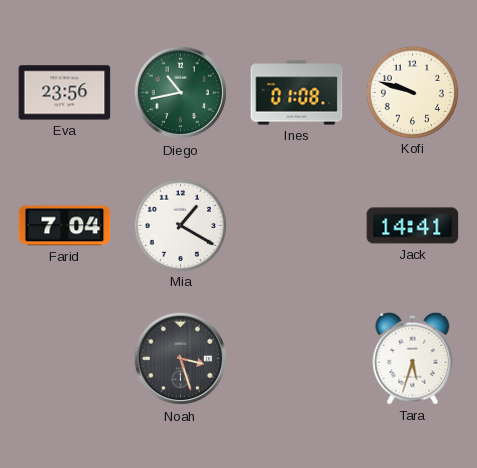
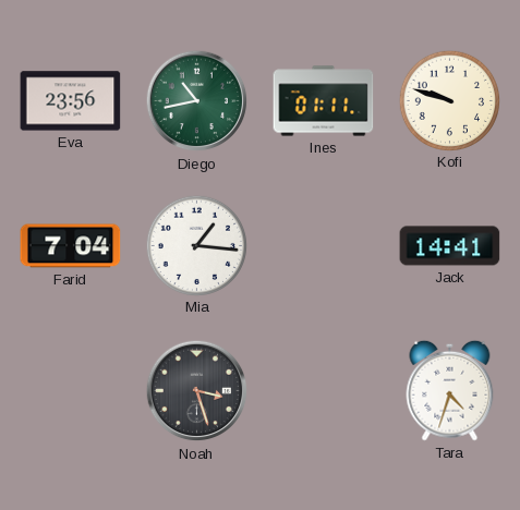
Ines: 01:08 -> 01:11
Mia: 1:20 -> 1:16
Tara: 5:33 -> 4:33
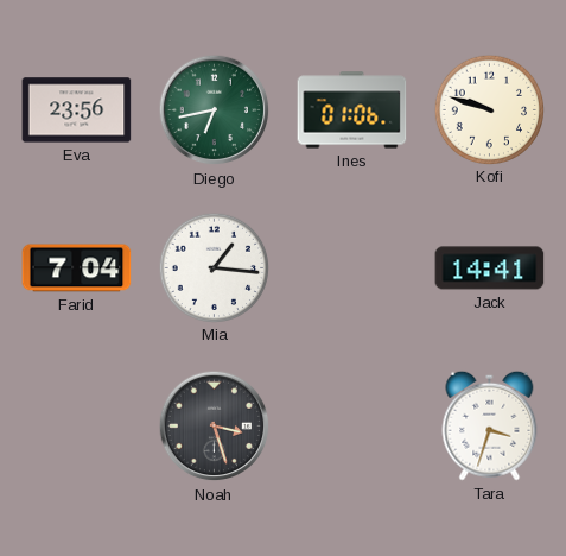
Diego: 10:43 -> 6:43
Ines: 01:11 -> 01:06
Tara: 4:33 -> 3:33
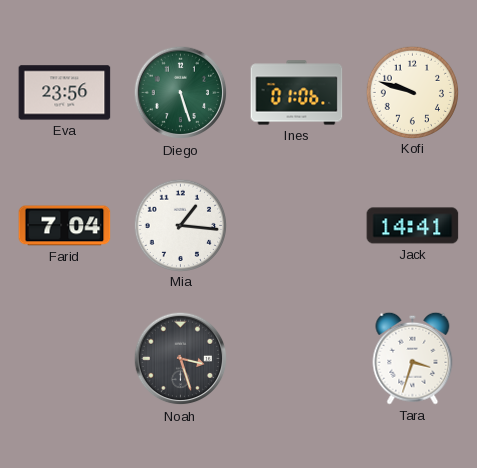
Diego: 6:43 -> 5:27
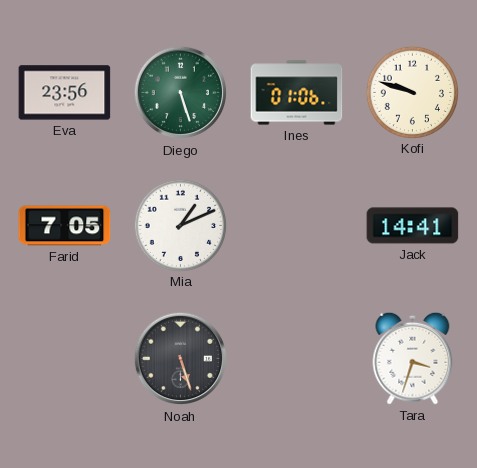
Farid: 7:04 -> 7:05
Mia: 1:16 -> 1:11
Noah: 3:27 -> 5:27
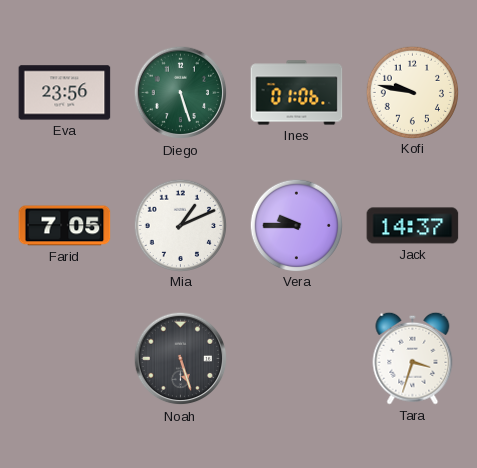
Kofi: 9:48 -> 9:47
Vera: none -> 9:45
Jack: 14:41 -> 14:37
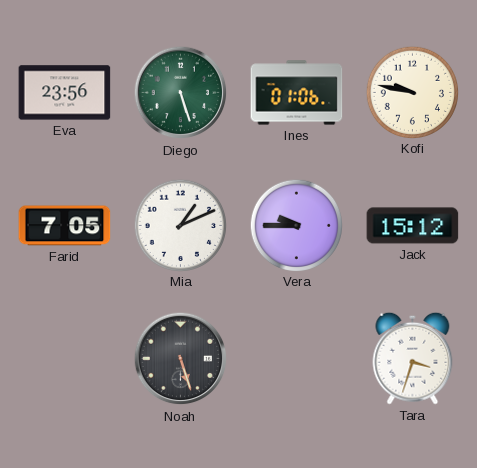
Jack: 14:37 -> 15:12
